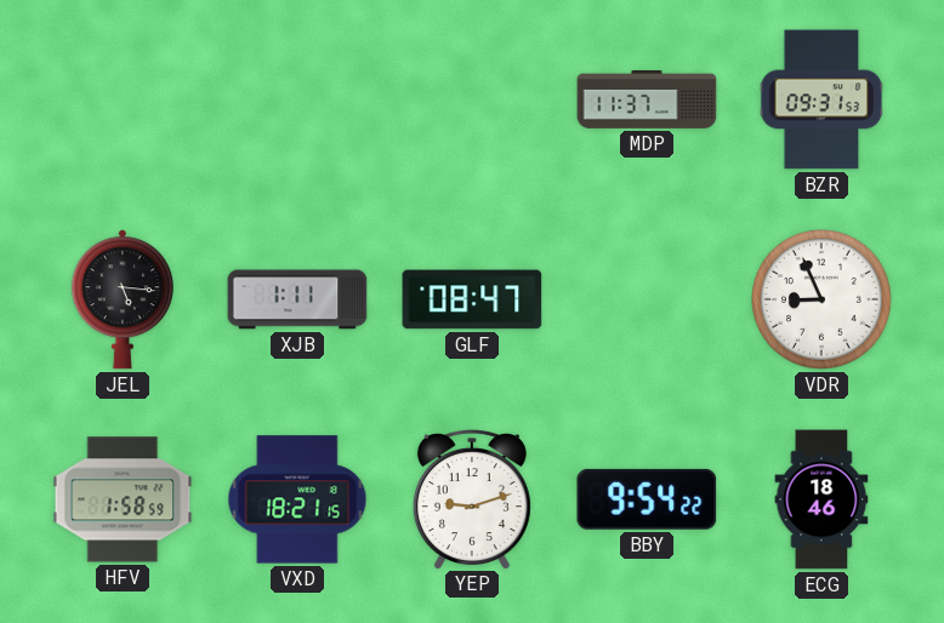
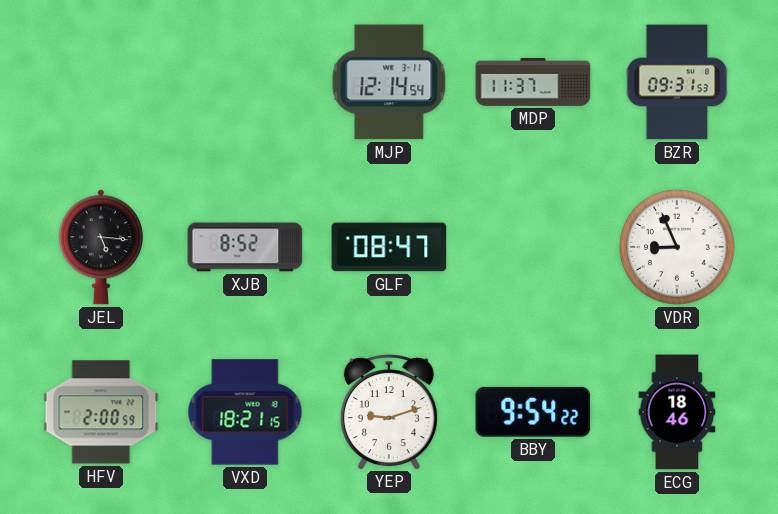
MJP: none -> 12:14
XJB: 1:11 -> 8:52
HFV: 1:58 -> 2:00
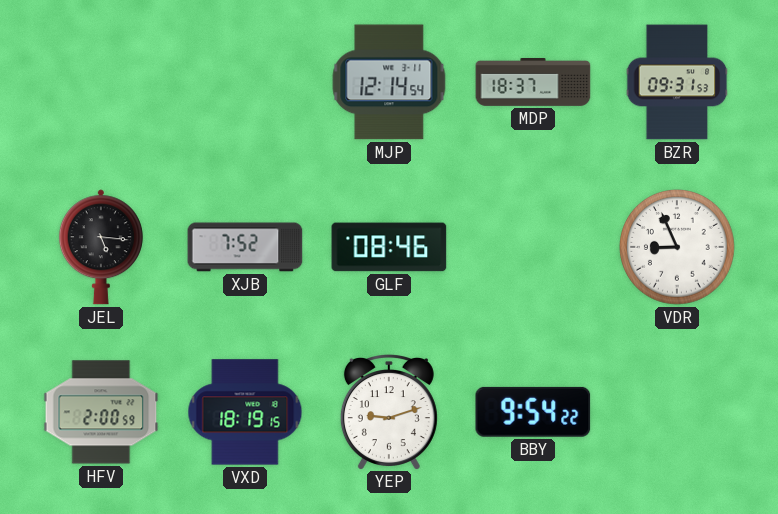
MDP: 11:37 -> 18:37
XJB: 8:52 -> 7:52
GLF: 08:47 -> 08:46
VXD: 18:21 -> 18:19
ECG: 18:46 -> none
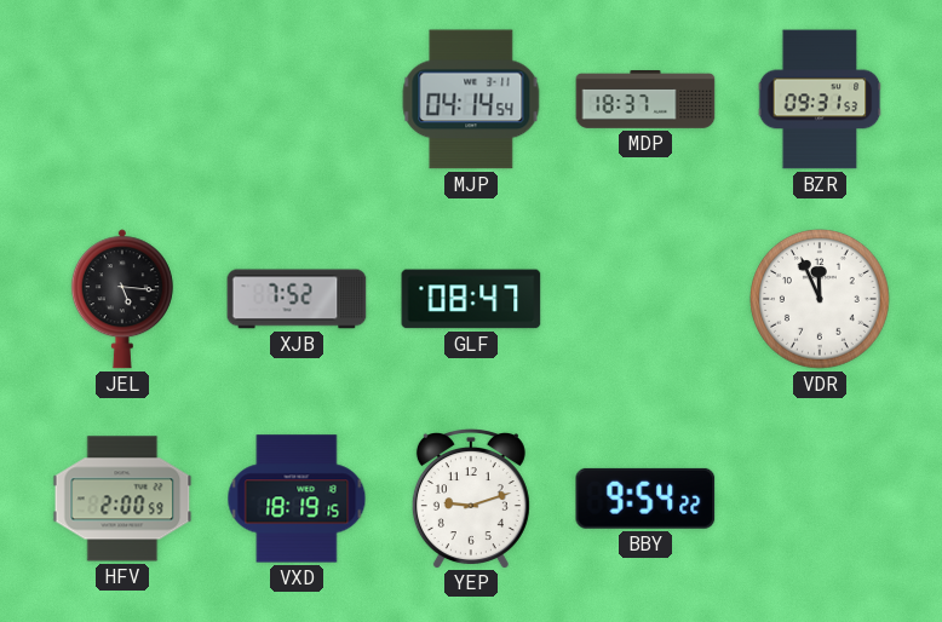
MJP: 12:14 -> 04:14
GLF: 08:46 -> 08:47
VDR: 8:56 -> 11:56
